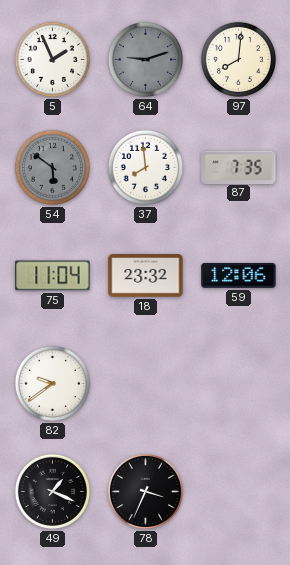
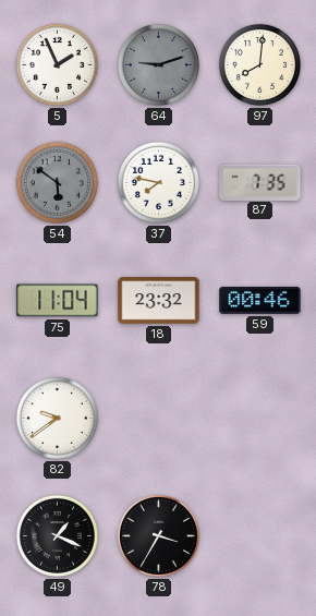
37: 7:59 -> 7:47
59: 12:06 -> 00:46
78: 3:34 -> 3:35
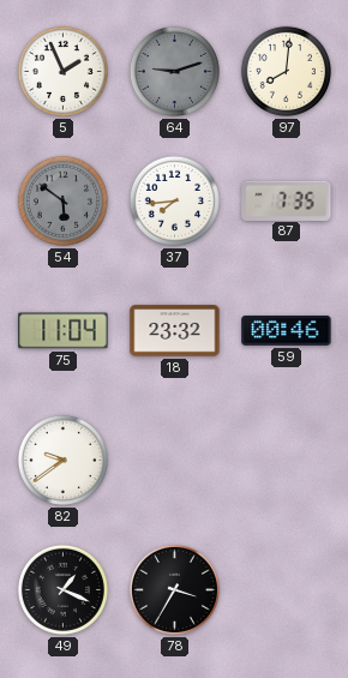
37: 7:47 -> 7:44
